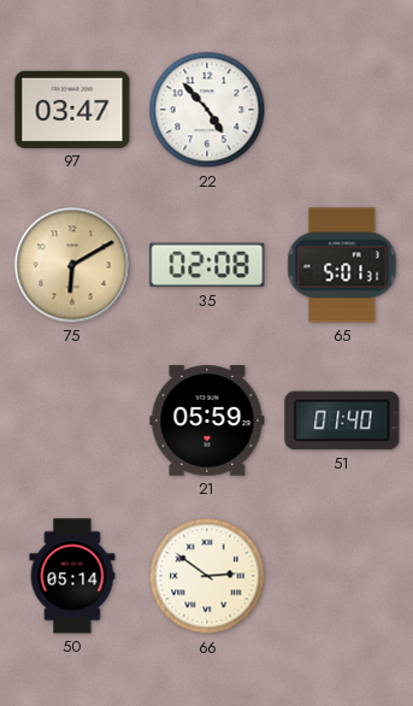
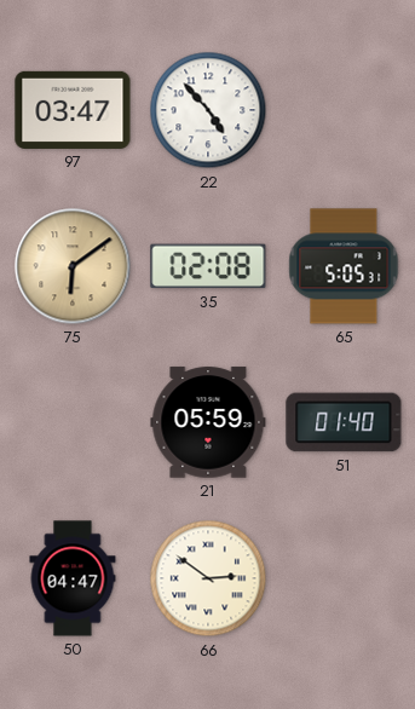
75: 6:10 -> 6:09
65: 5:01 -> 5:05
50: 05:14 -> 04:47
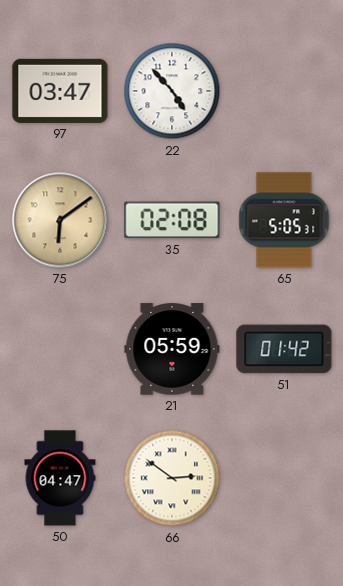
51: 01:40 -> 01:42
